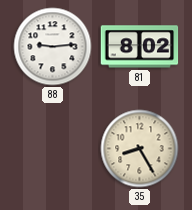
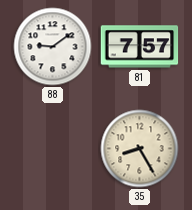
88: 9:14 -> 9:09
81: 8:02 -> 7:57
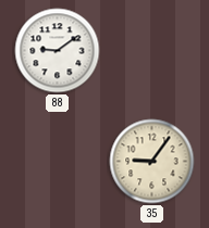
81: 7:57 -> none
35: 8:25 -> 9:06
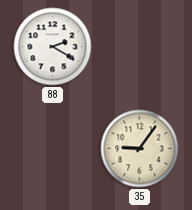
88: 9:09 -> 2:20
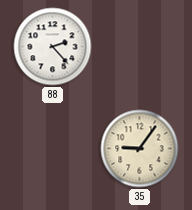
88: 2:20 -> 2:23
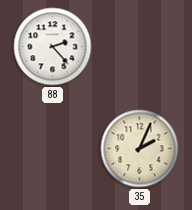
35: 9:06 -> 2:04
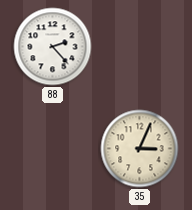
35: 2:04 -> 3:04
